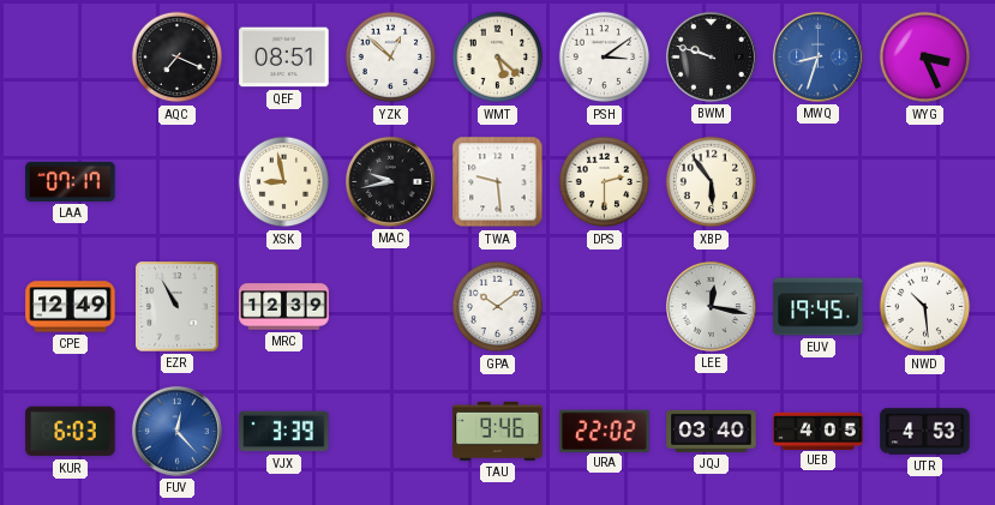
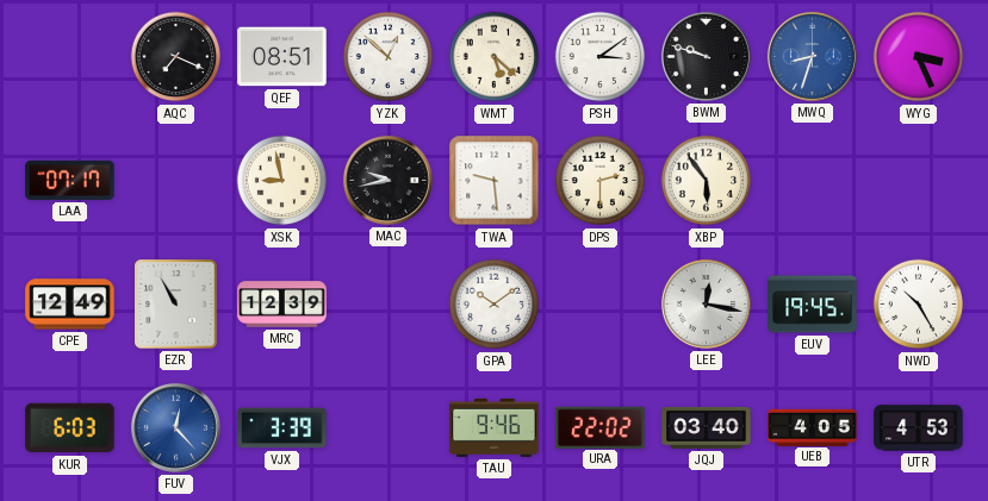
NWD: 10:29 -> 10:25
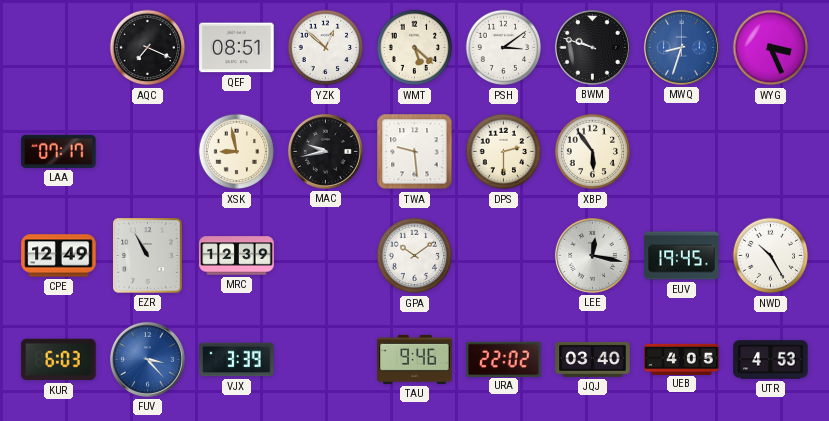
FUV: 12:23 -> 3:23
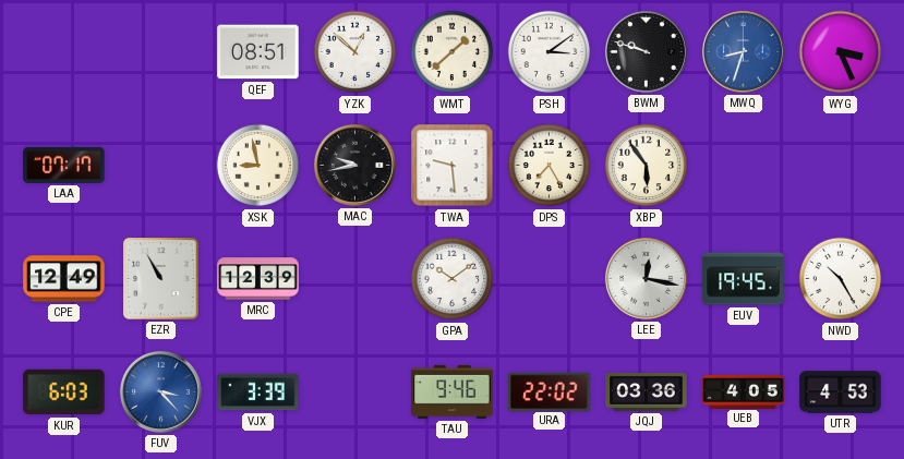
AQC: 7:19 -> none
WMT: 5:22 -> 1:38
DPS: 2:30 -> 7:25
JQJ: 03:40 -> 03:36
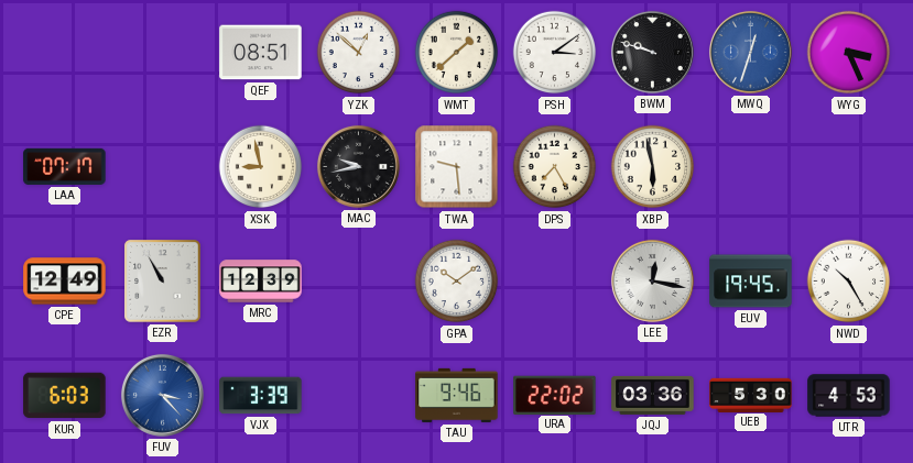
MWQ: 8:33 -> 12:33
XBP: 5:54 -> 5:58
UEB: 4:05 -> 5:30
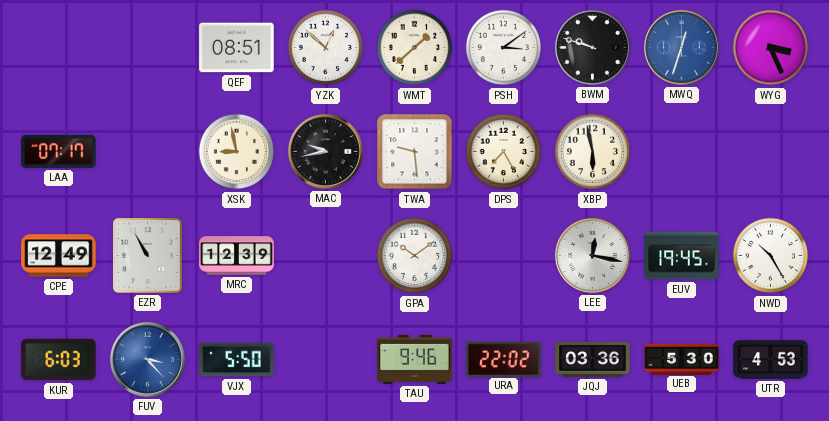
VJX: 3:39 -> 5:50
